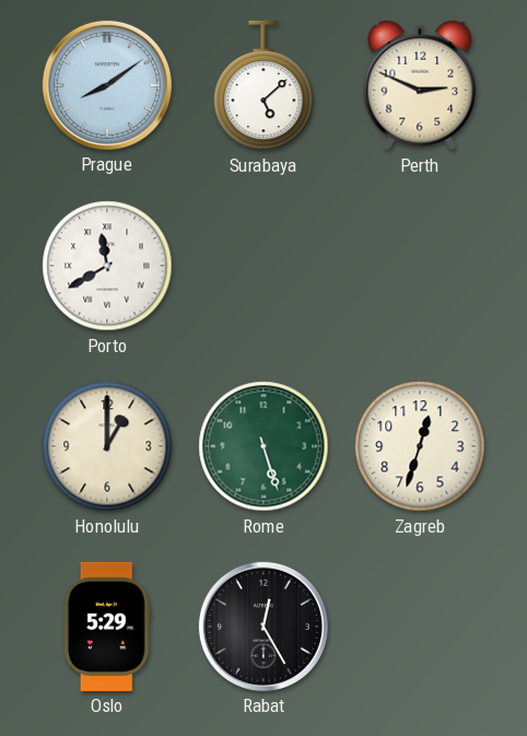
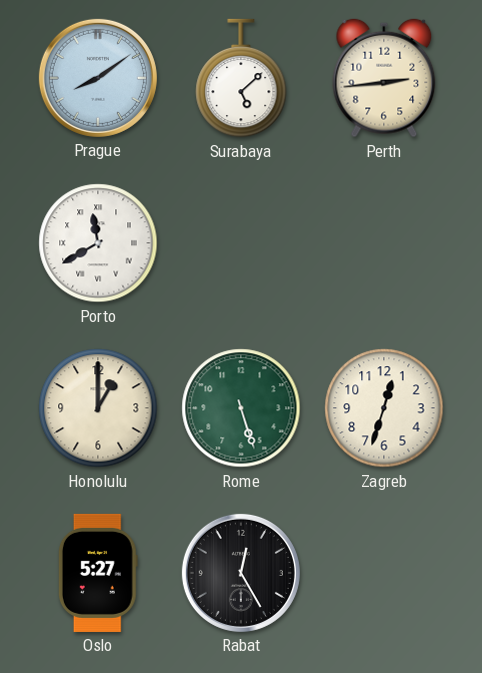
Perth: 2:49 -> 2:44
Oslo: 5:29 -> 5:27
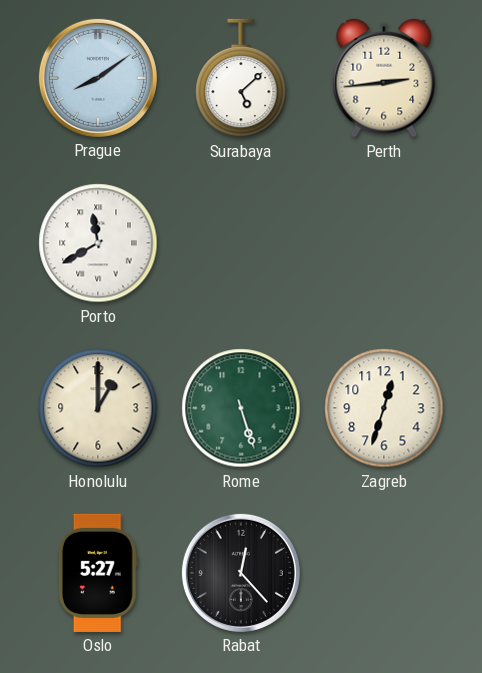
Rabat: 12:25 -> 12:23
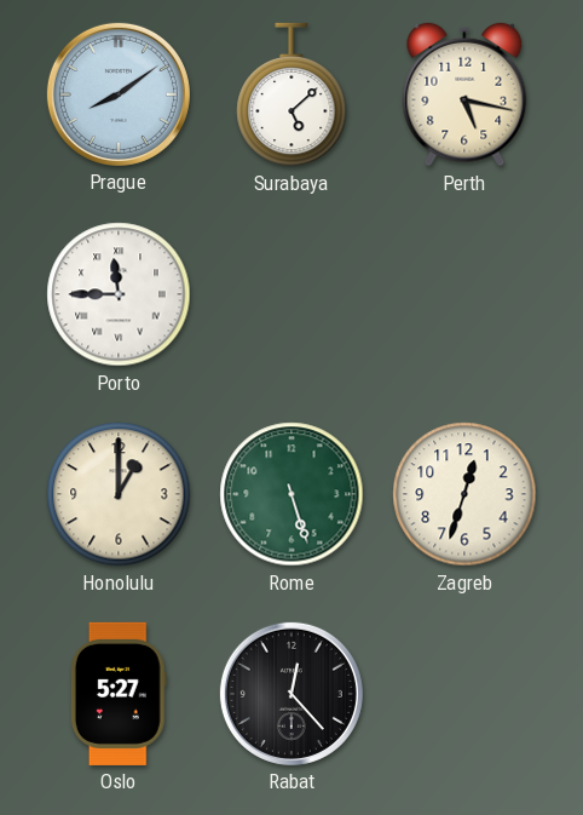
Perth: 2:44 -> 5:17
Porto: 11:40 -> 11:45
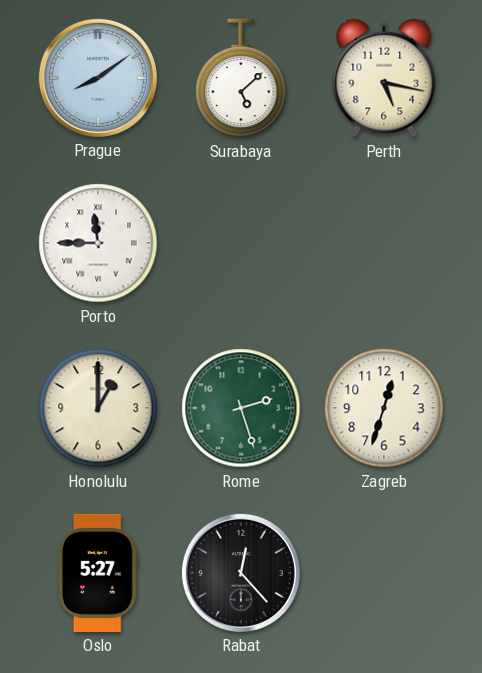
Rome: 5:27 -> 2:27
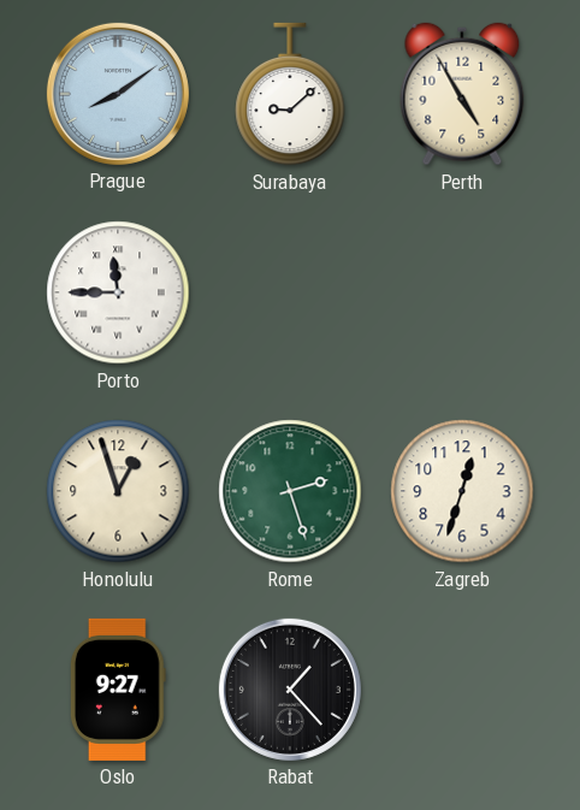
Surabaya: 5:08 -> 9:08
Perth: 5:17 -> 4:55
Honolulu: 1:00 -> 12:57
Oslo: 5:27 -> 9:27
Rabat: 12:23 -> 1:23
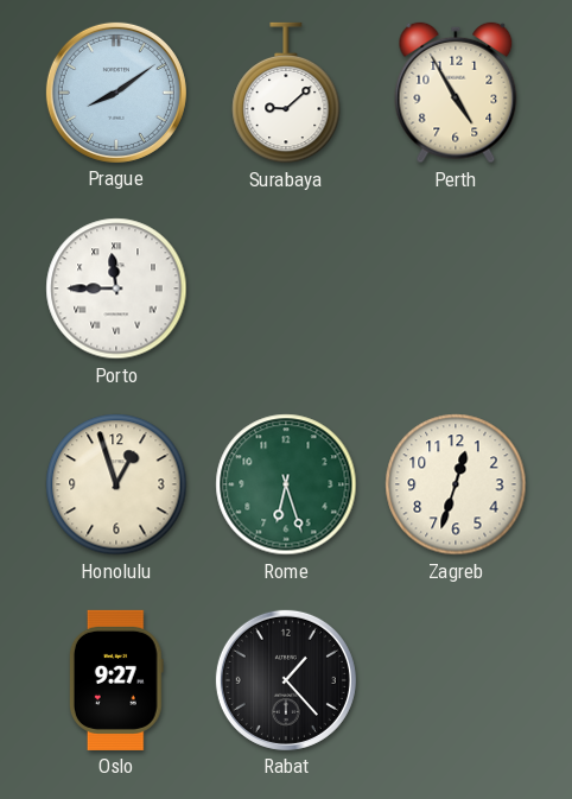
Rome: 2:27 -> 6:27
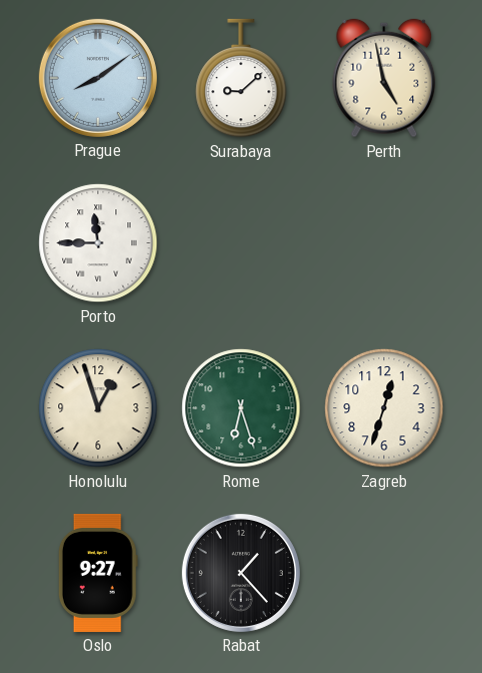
Perth: 4:55 -> 4:58
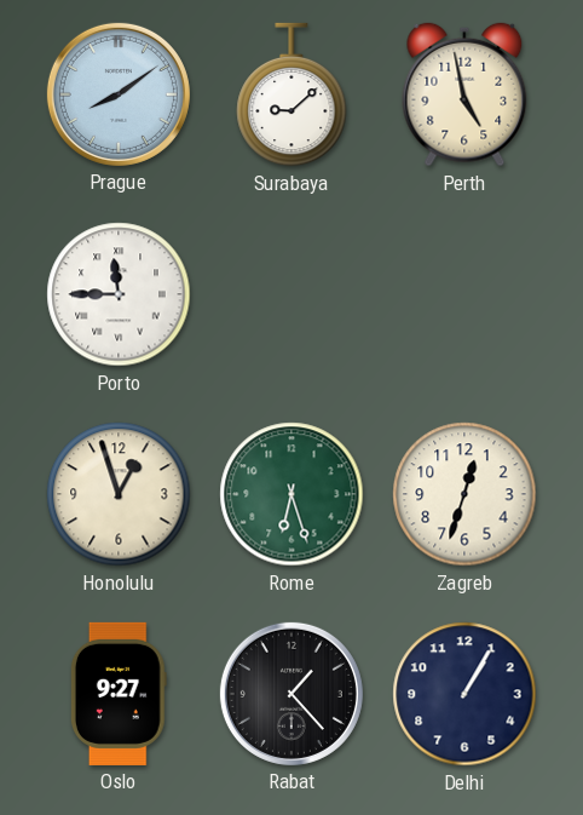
Delhi: none -> 1:05
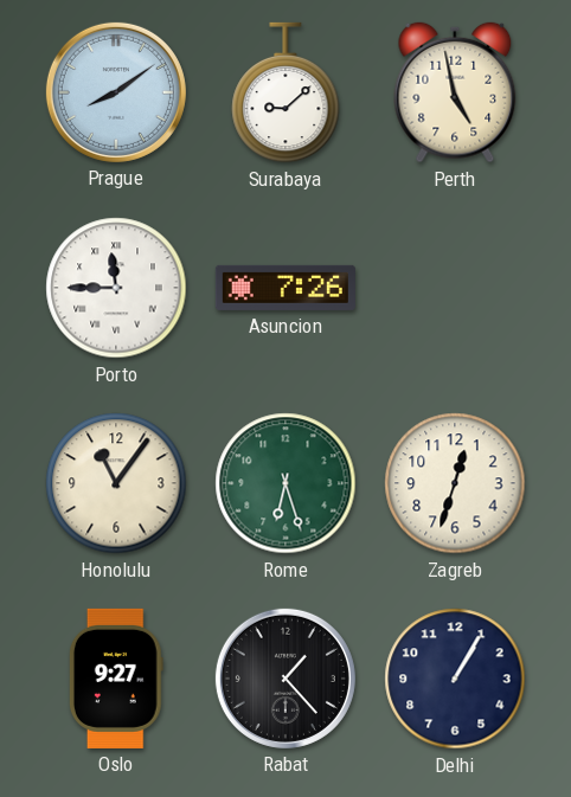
Asuncion: none -> 7:26
Honolulu: 12:57 -> 11:06
